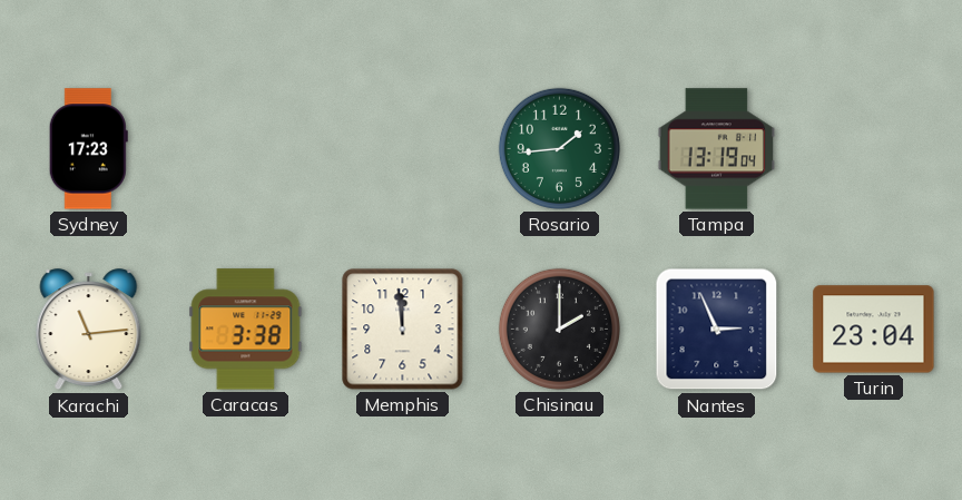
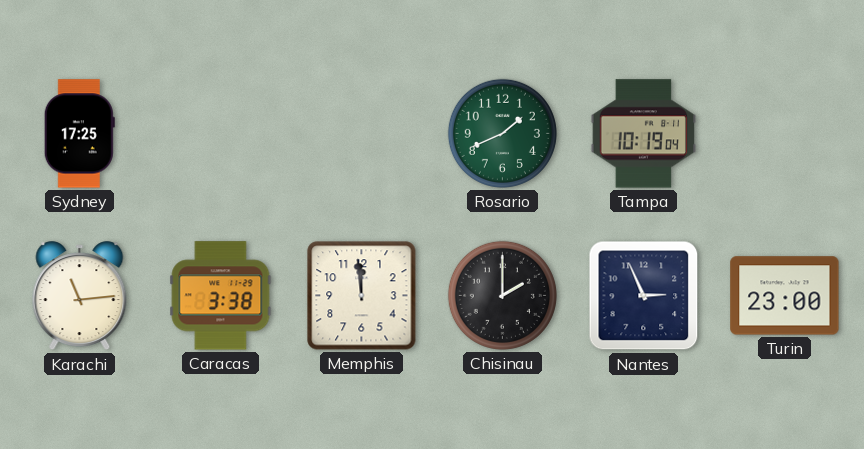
Sydney: 17:23 -> 17:25
Rosario: 1:44 -> 1:41
Tampa: 13:19 -> 10:19
Turin: 23:04 -> 23:00
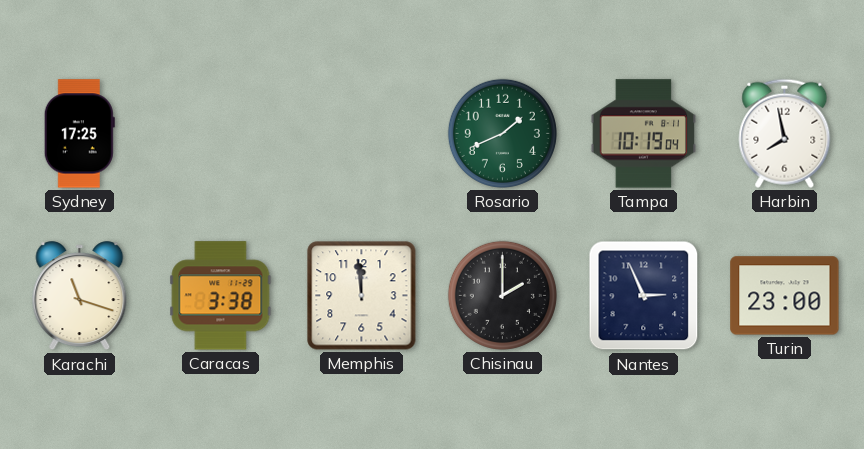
Harbin: none -> 7:58
Karachi: 11:14 -> 11:18
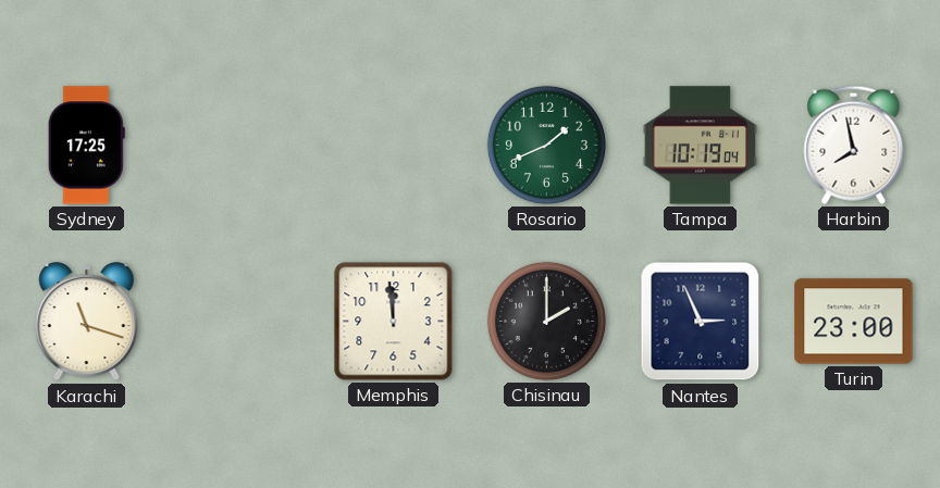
Caracas: 3:38 -> none
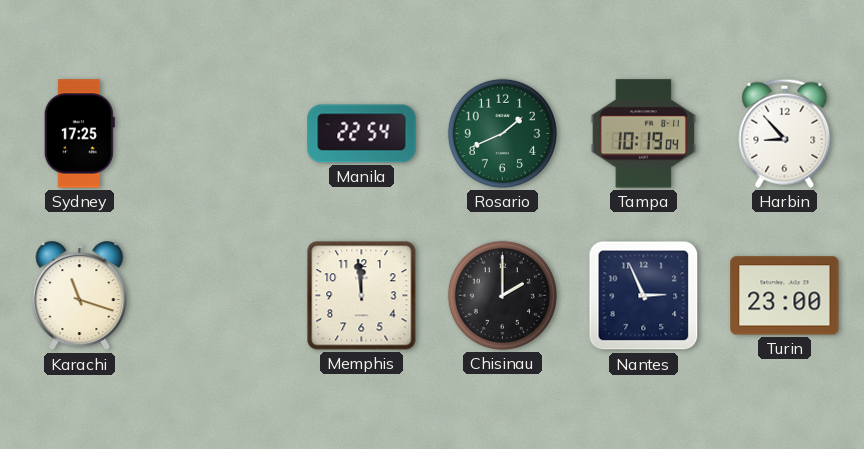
Manila: none -> 22:54
Harbin: 7:58 -> 8:53
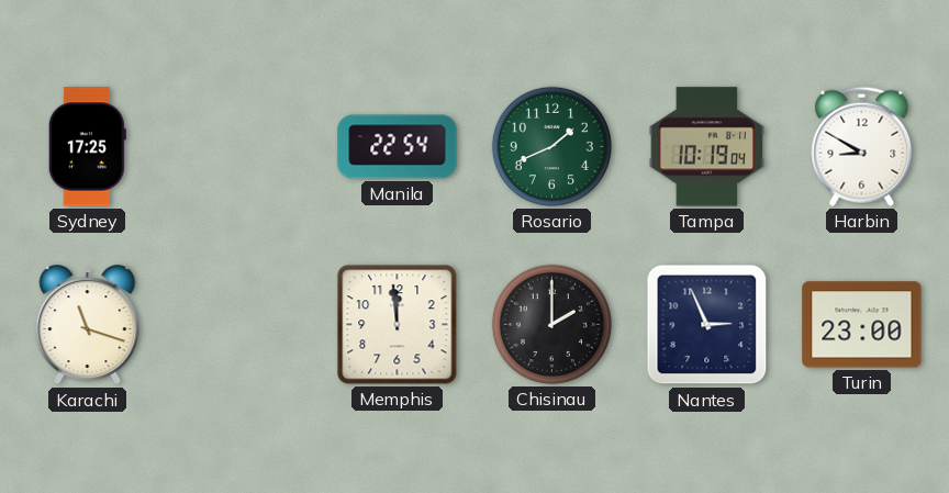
Harbin: 8:53 -> 8:50
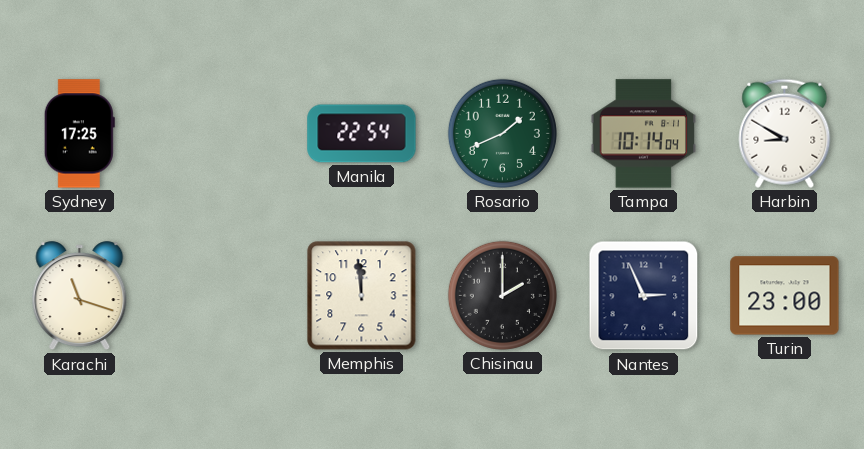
Tampa: 10:19 -> 10:14
